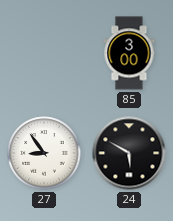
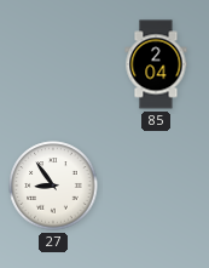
85: 3:00 -> 2:04
24: 5:50 -> none
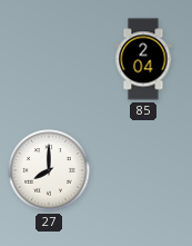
27: 8:54 -> 8:00
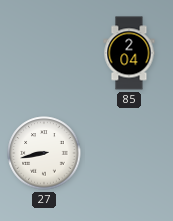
27: 8:00 -> 8:43
